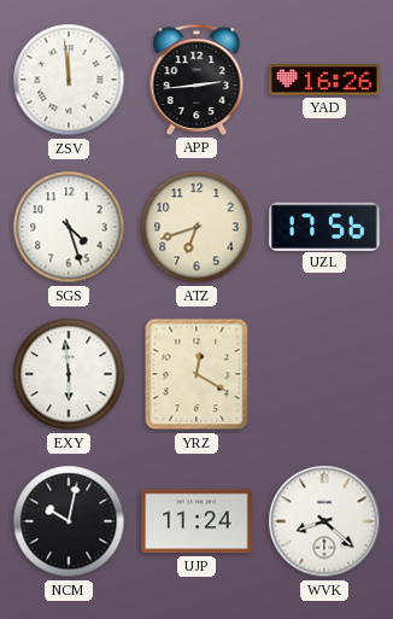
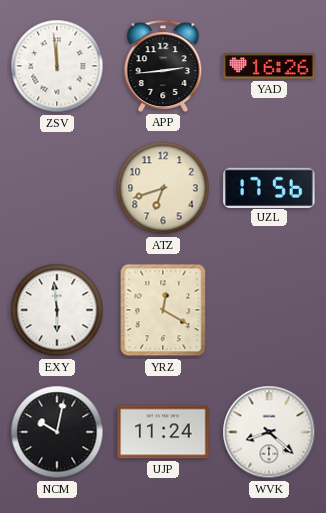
SGS: 4:27 -> none
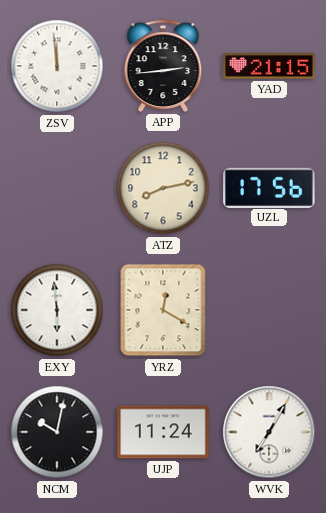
YAD: 16:26 -> 21:15
ATZ: 6:42 -> 8:13
WVK: 8:22 -> 7:05
